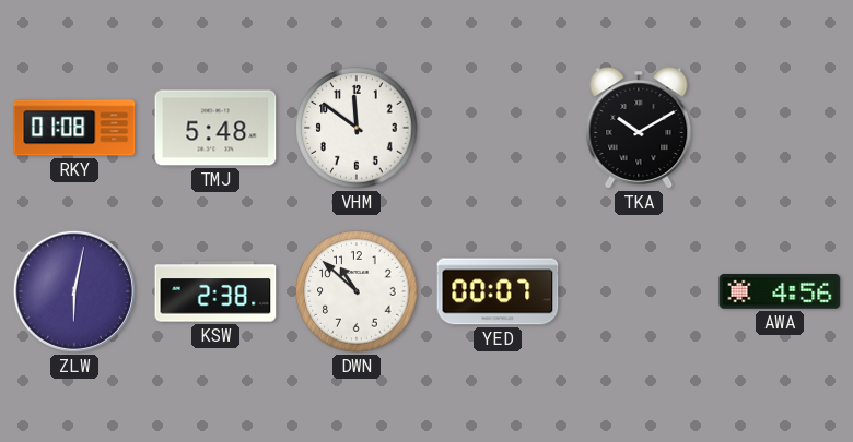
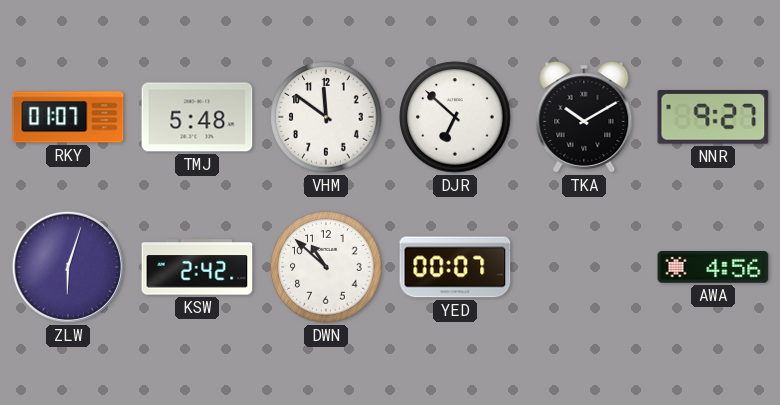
RKY: 01:08 -> 01:07
DJR: none -> 6:52
NNR: none -> 9:27
ZLW: 6:02 -> 6:03
KSW: 2:38 -> 2:42
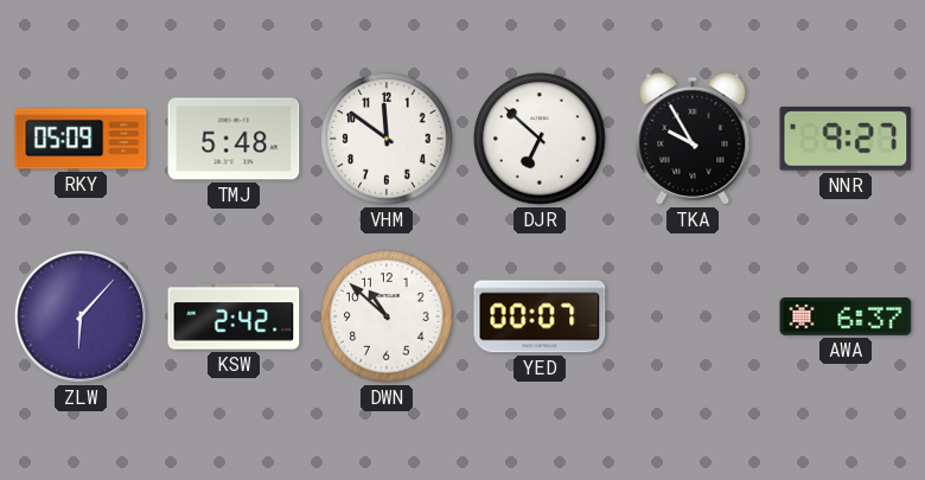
RKY: 01:07 -> 05:09
TKA: 10:10 -> 9:55
ZLW: 6:03 -> 6:07
AWA: 4:56 -> 6:37
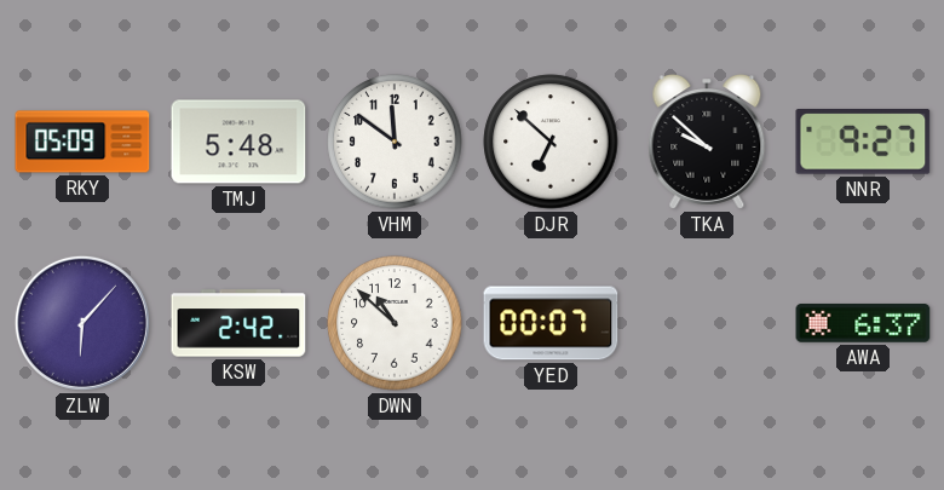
TKA: 9:55 -> 9:52
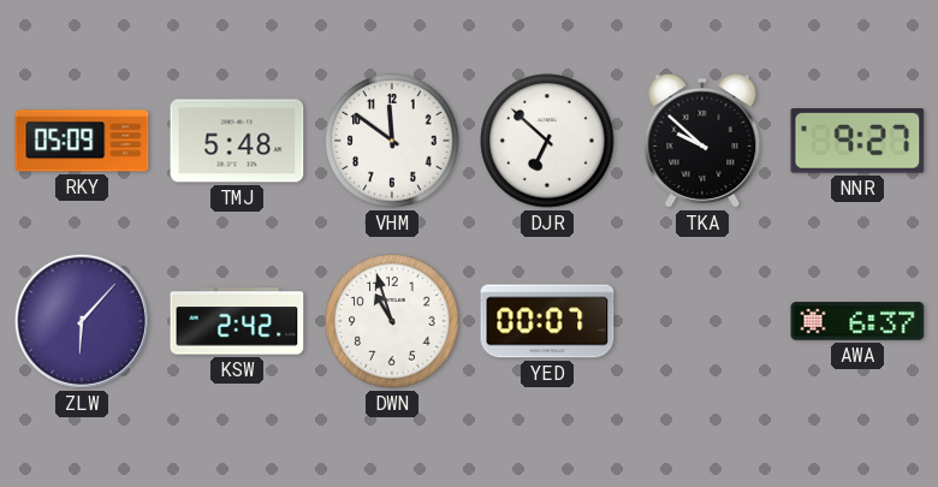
DWN: 10:52 -> 10:57
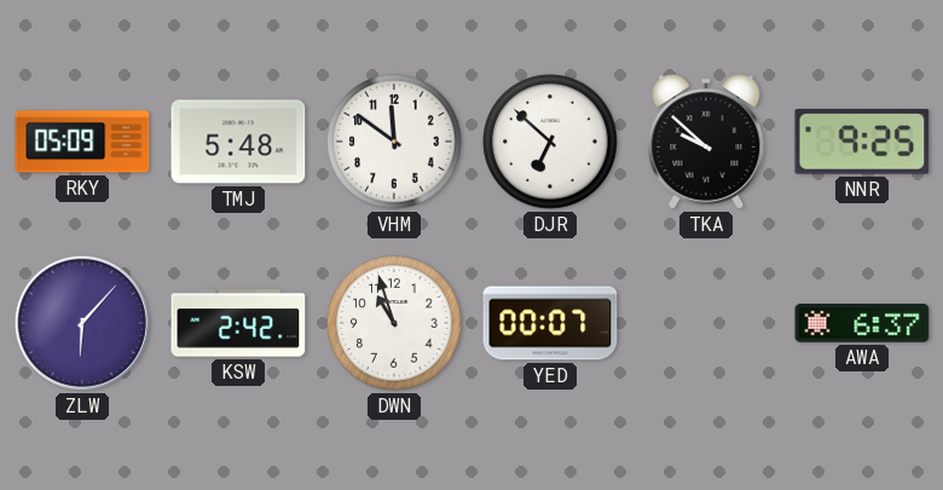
NNR: 9:27 -> 9:25
